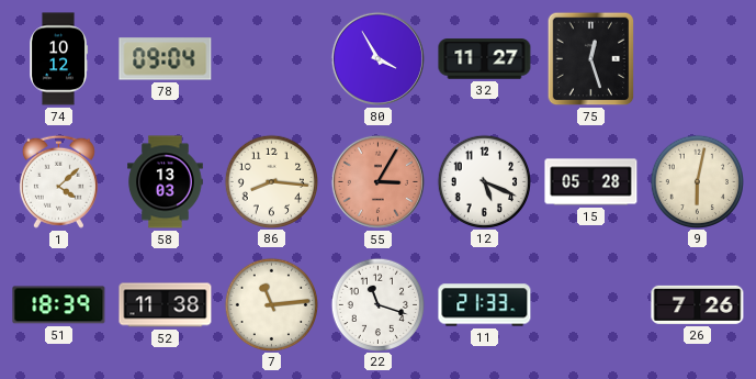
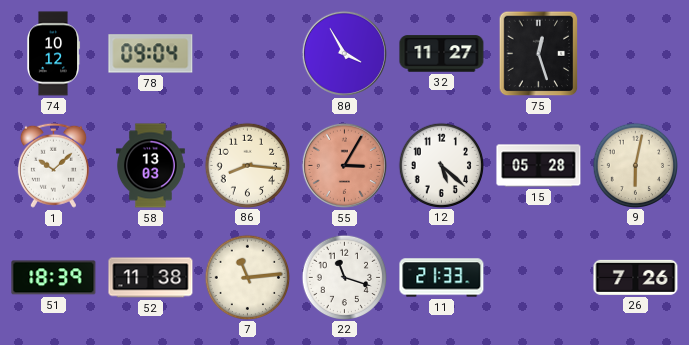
1: 4:08 -> 10:08
12: 5:19 -> 5:22
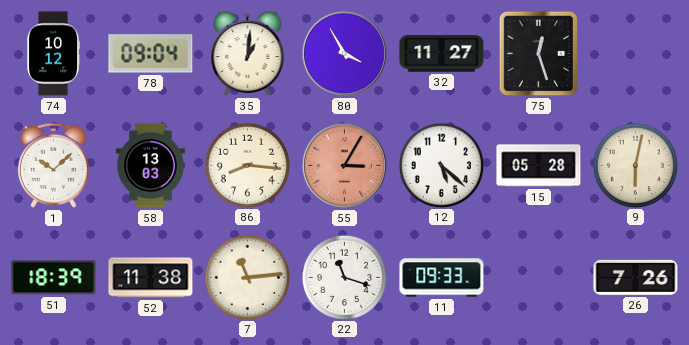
35: none -> 1:01
11: 21:33 -> 09:33
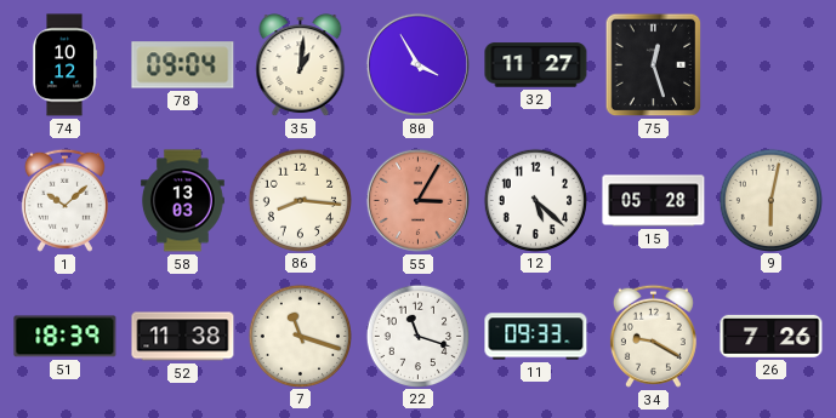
7: 11:14 -> 11:18
34: none -> 9:20
